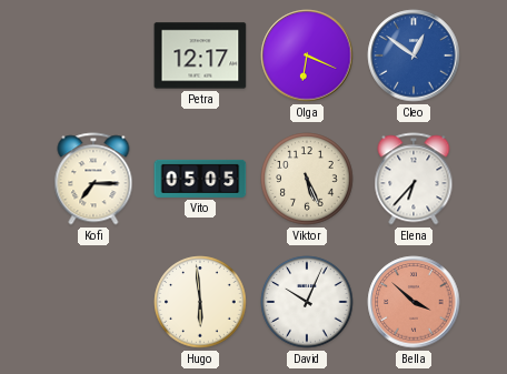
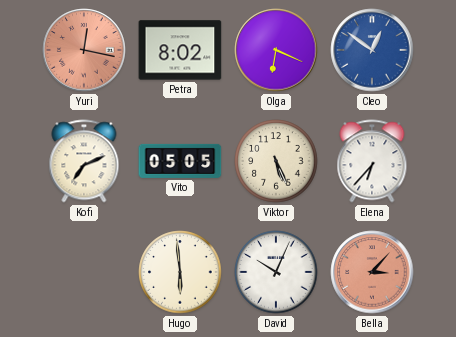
Yuri: none -> 12:17
Petra: 12:17 -> 8:02
Kofi: 7:15 -> 7:11
Bella: 3:52 -> 3:07
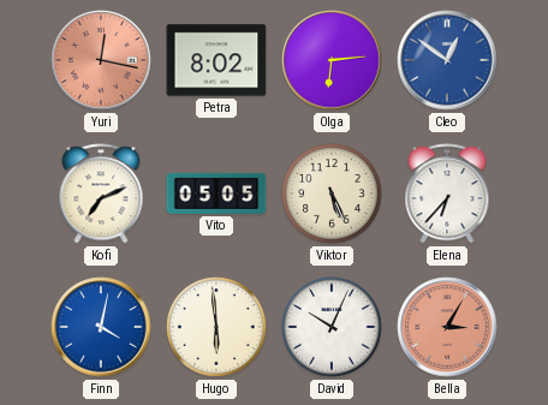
Olga: 6:19 -> 6:14
Finn: none -> 4:02
Bella: 3:07 -> 3:05
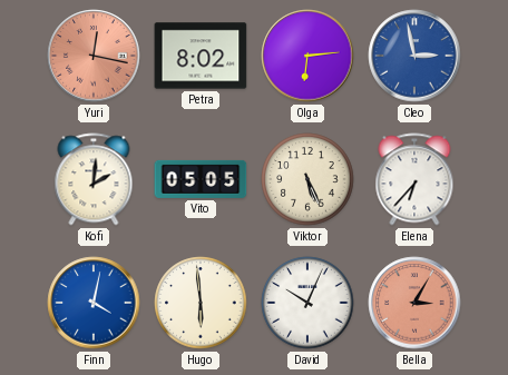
Cleo: 12:51 -> 2:58
Kofi: 7:11 -> 2:01
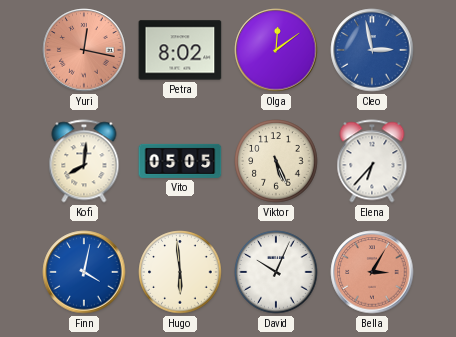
Olga: 6:14 -> 12:09
Kofi: 2:01 -> 8:01
